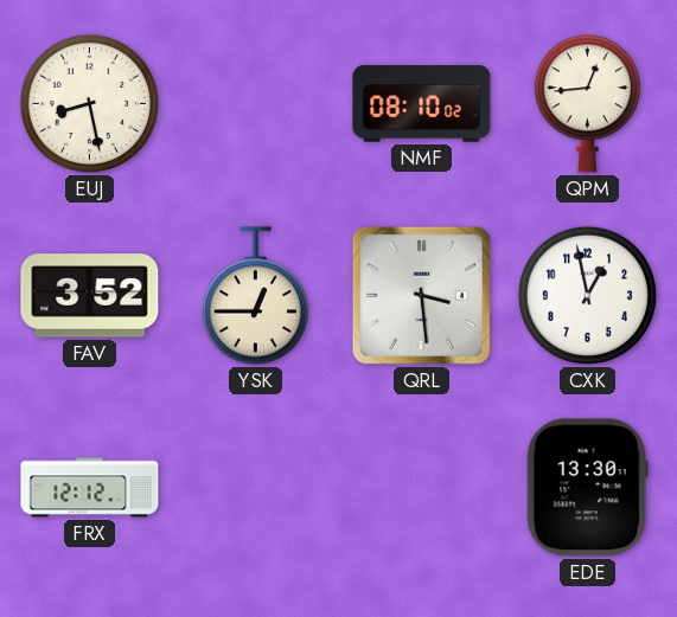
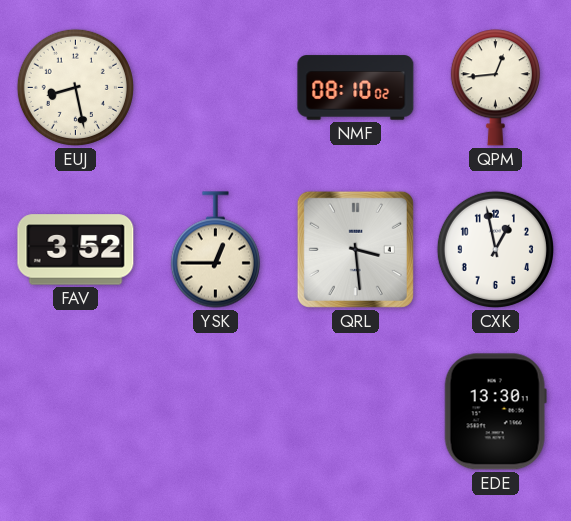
FRX: 12:12 -> none
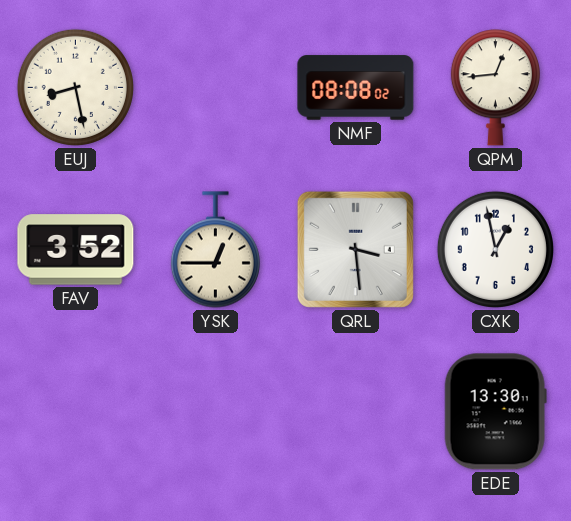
NMF: 08:10 -> 08:08
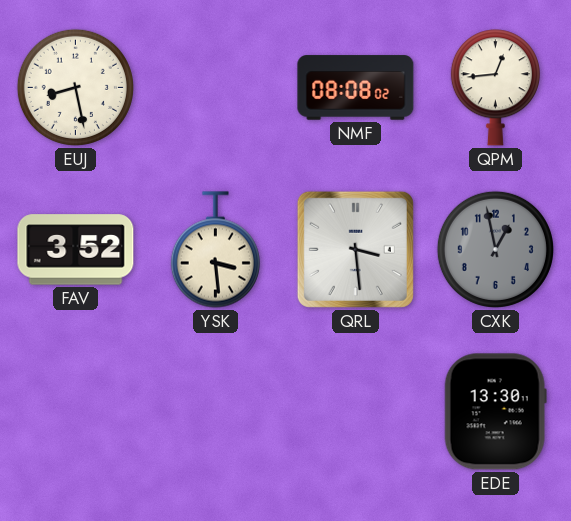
YSK: 12:45 -> 3:29
CXK dial: white -> grey
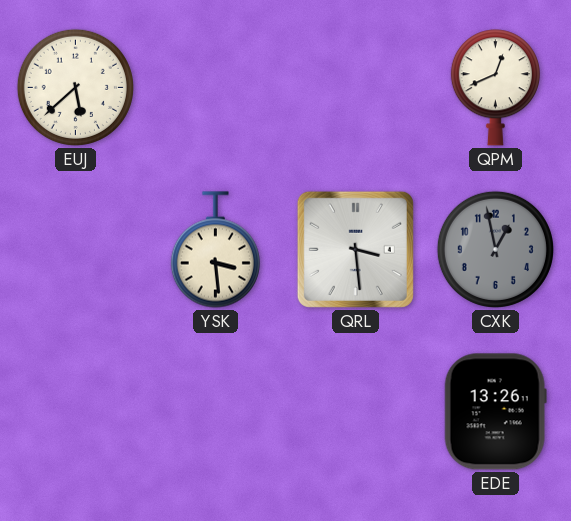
EUJ: 8:28 -> 5:38
NMF: 08:08 -> none
QPM: 12:44 -> 12:41
FAV: 3:52 -> none
EDE: 13:30 -> 13:26
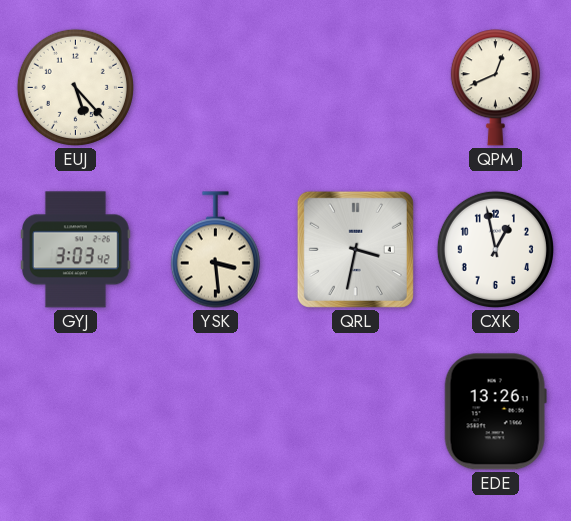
EUJ: 5:38 -> 5:23
GYJ: none -> 3:03
QRL: 3:29 -> 3:32
CXK dial: grey -> white
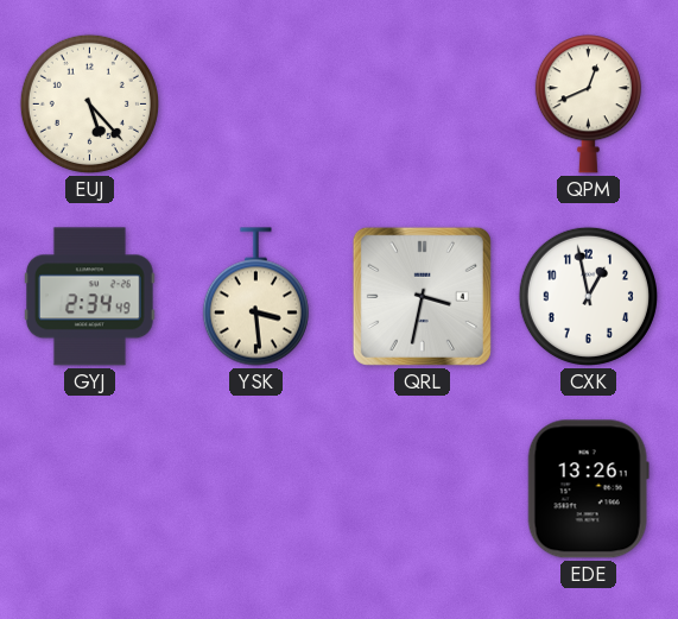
GYJ: 3:03 -> 2:34
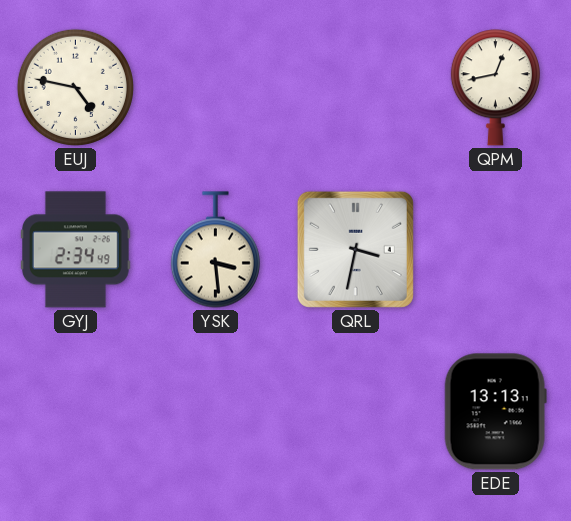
EUJ: 5:23 -> 4:47
QPM: 12:41 -> 12:43
CXK: 12:58 -> none
EDE: 13:26 -> 13:13
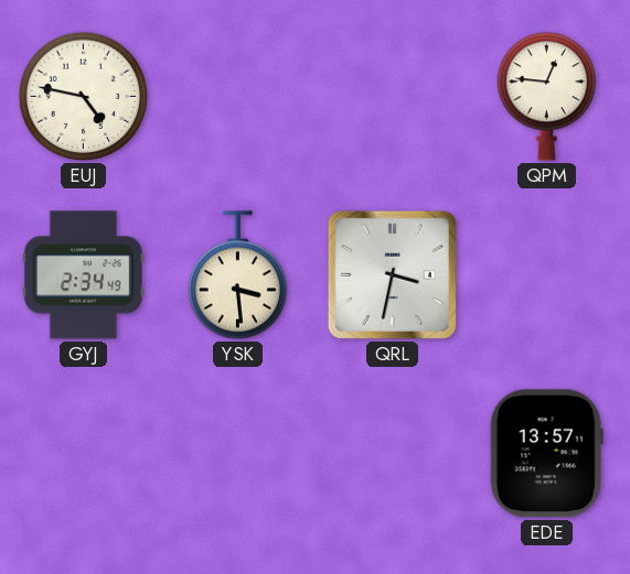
QPM: 12:43 -> 12:46
EDE: 13:13 -> 13:57
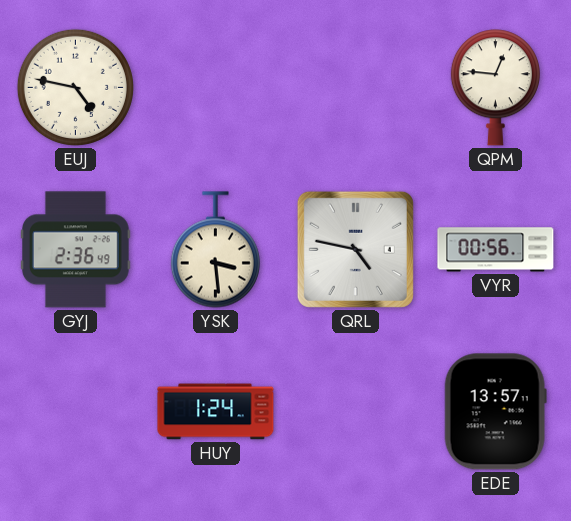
GYJ: 2:34 -> 2:36
QRL: 3:32 -> 4:47
VYR: none -> 00:56
HUY: none -> 1:24
